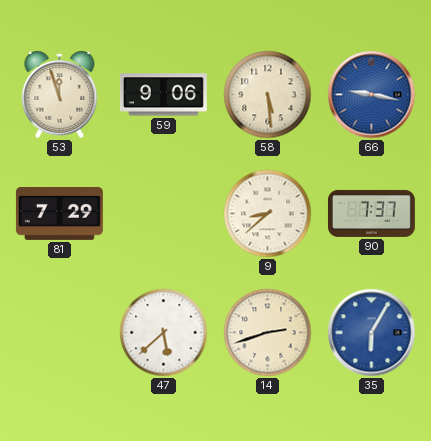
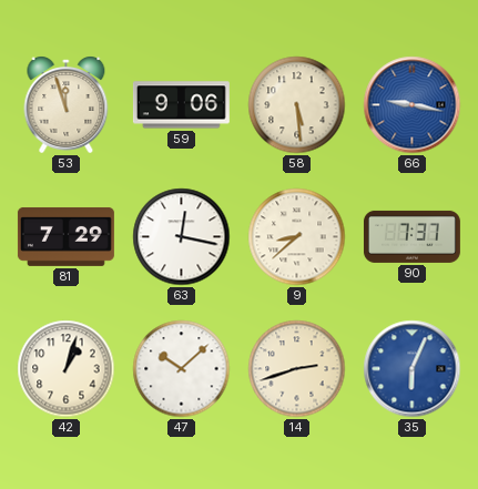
63: none -> 12:17
42: none -> 1:03
47: 5:38 -> 10:08
35: 6:05 -> 6:04
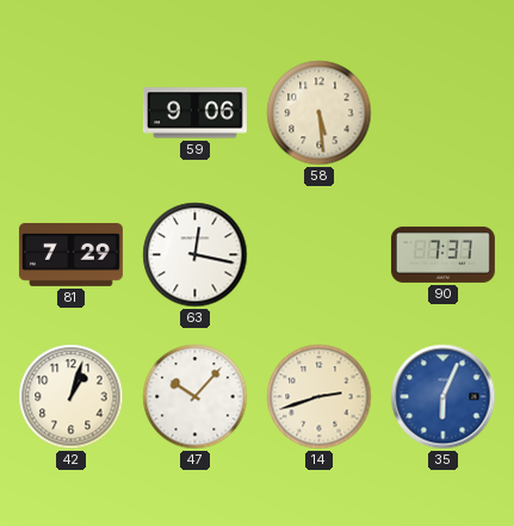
53: 11:57 -> none
66: 9:17 -> none
9: 8:38 -> none
47: 10:08 -> 10:07
